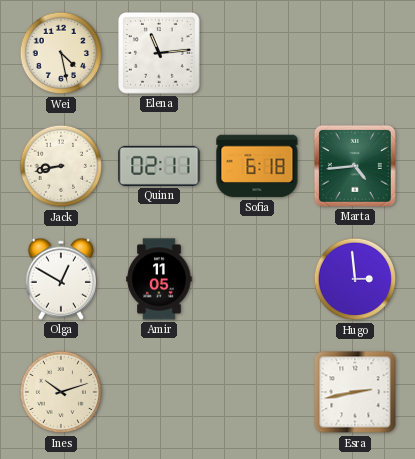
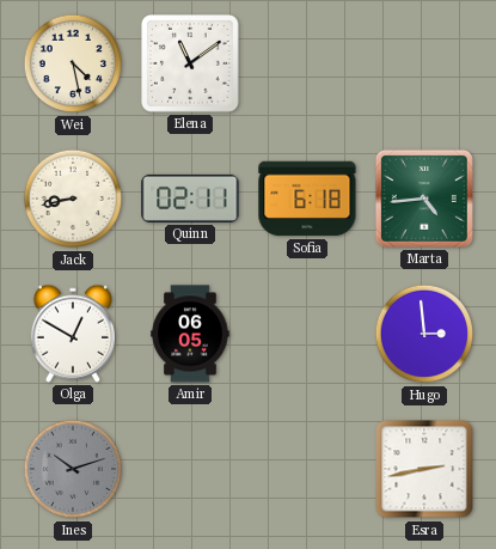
Elena: 11:14 -> 11:09
Amir: 11:05 -> 06:05
Ines dial: cream -> grey
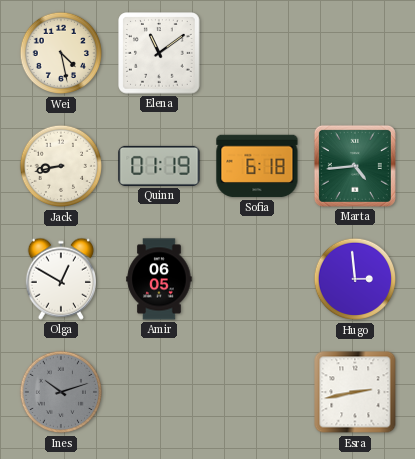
Quinn: 02:11 -> 01:19
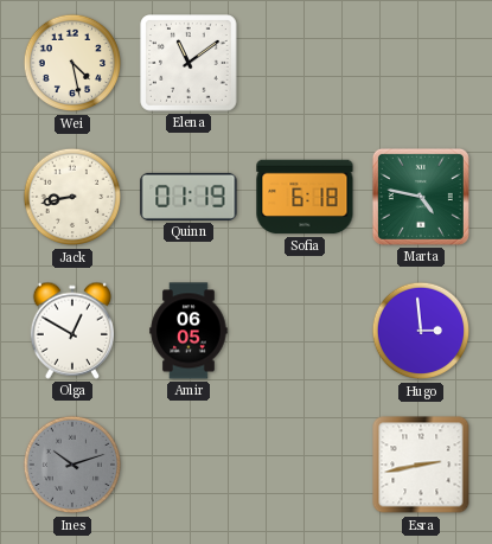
Marta: 4:44 -> 4:47
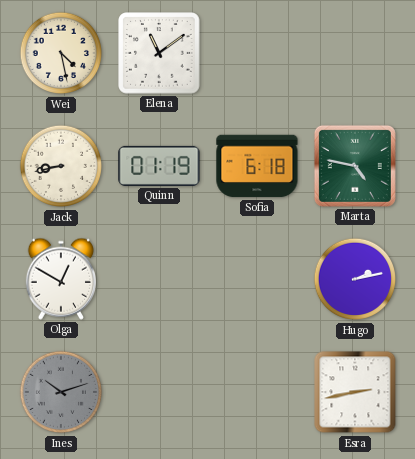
Amir: 06:05 -> none
Hugo: 2:59 -> 2:13
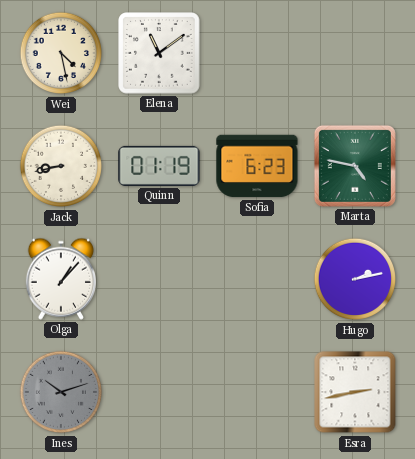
Sofia: 6:18 -> 6:23
Olga: 12:50 -> 1:07
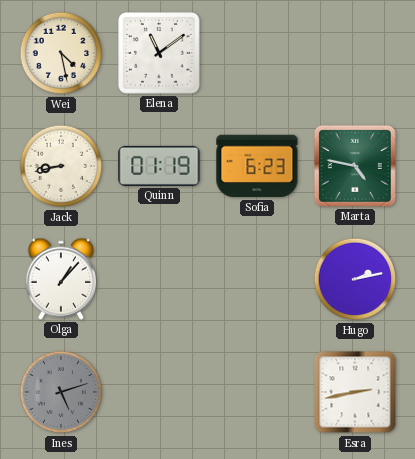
Ines: 10:12 -> 5:12
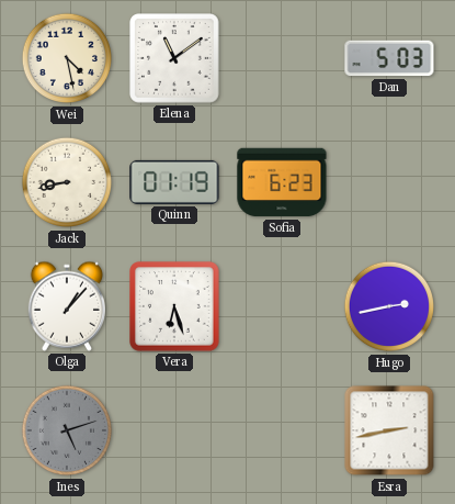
Dan: none -> 5:03
Marta: 4:47 -> none
Vera: none -> 6:27
Hugo: 2:13 -> 2:43
